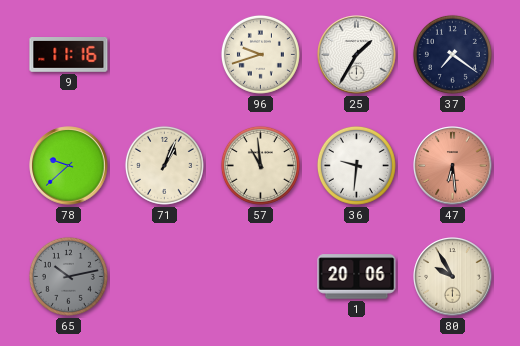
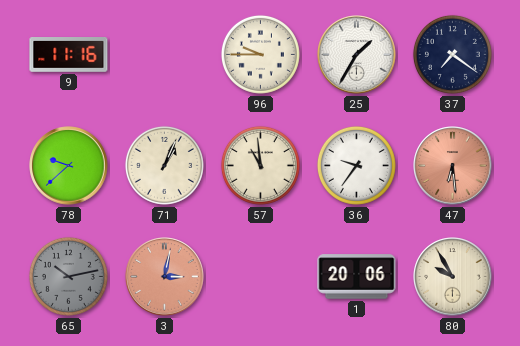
96: 9:42 -> 9:45
36: 9:31 -> 9:36
3: none -> 3:02
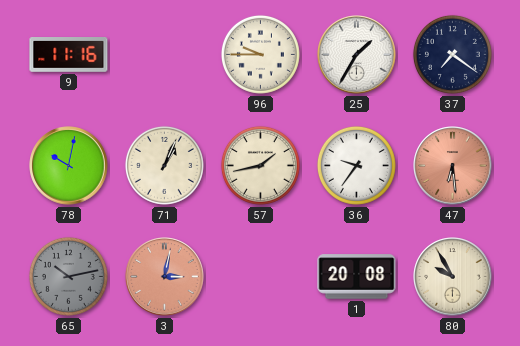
78: 9:38 -> 10:02
57: 10:59 -> 1:43
1: 20:06 -> 20:08
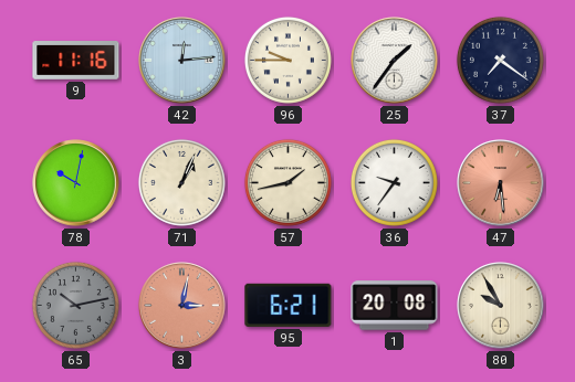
42: none -> 12:14
25: 1:35 -> 1:36
95: none -> 6:21
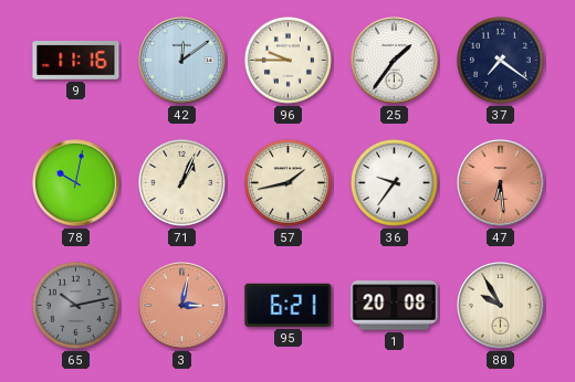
42: 12:14 -> 12:09
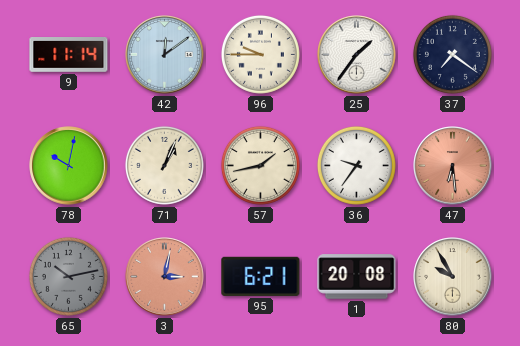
9: 11:16 -> 11:14
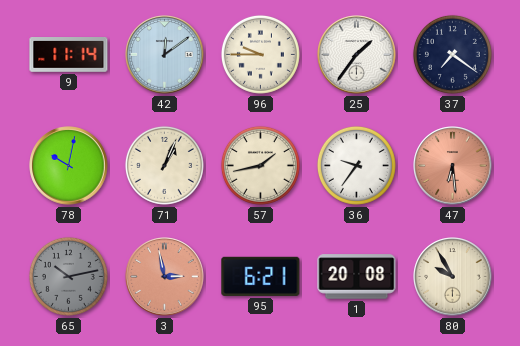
3: 3:02 -> 2:58
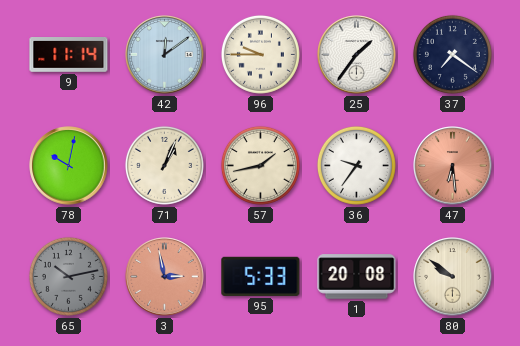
95: 6:21 -> 5:33
80: 9:55 -> 9:51
